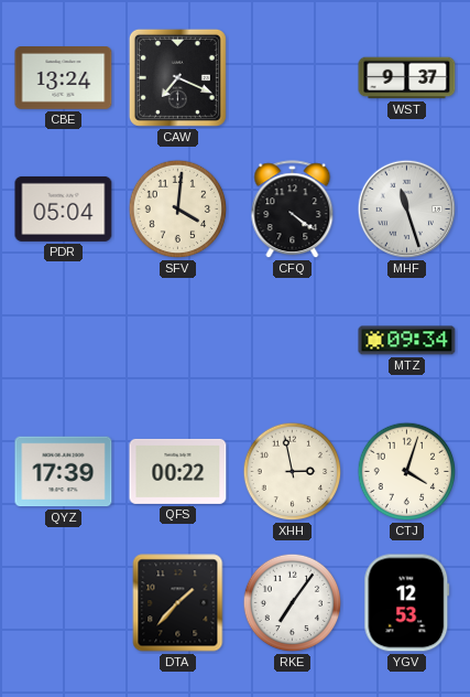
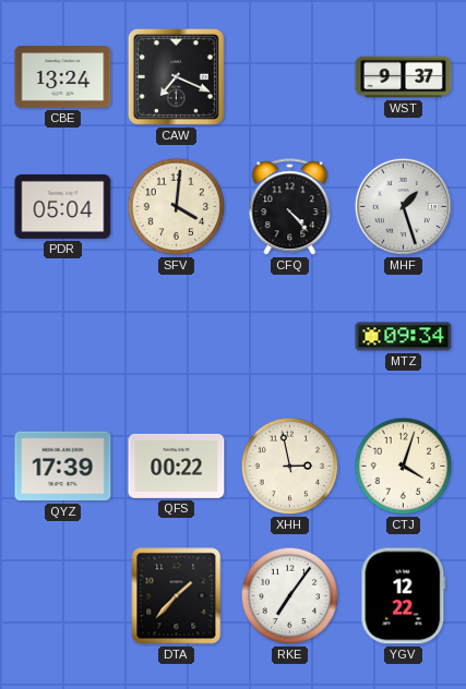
CFQ: 4:21 -> 4:23
MHF: 11:27 -> 1:27
YGV: 12:53 -> 12:22
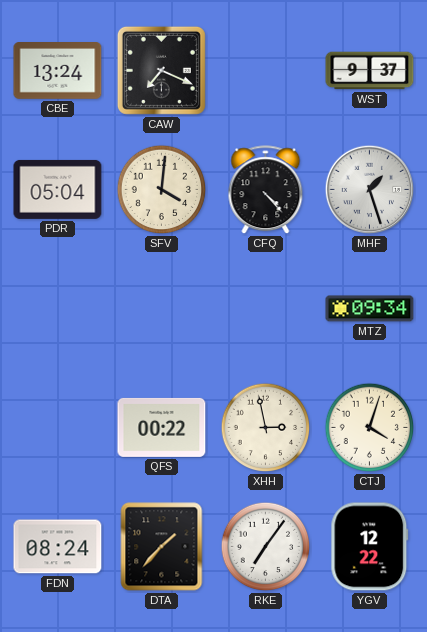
QYZ: 17:39 -> none
FDN: none -> 08:24
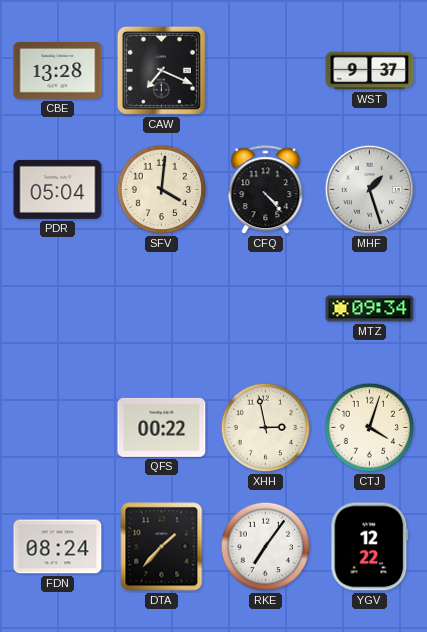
CBE: 13:24 -> 13:28
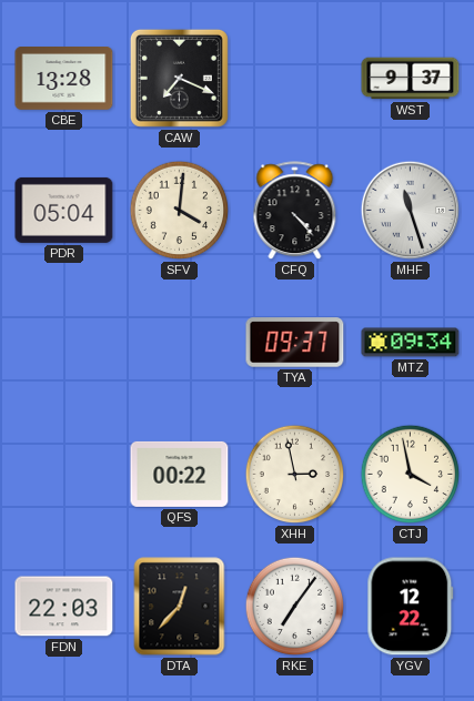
MHF: 1:27 -> 11:27
TYA: none -> 09:37
CTJ: 4:03 -> 3:58
FDN: 08:24 -> 22:03
DTA: 1:37 -> 12:37
